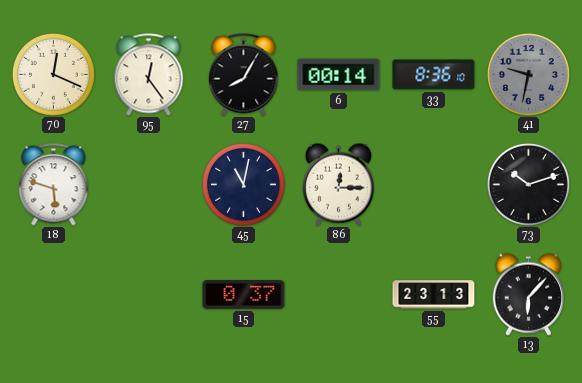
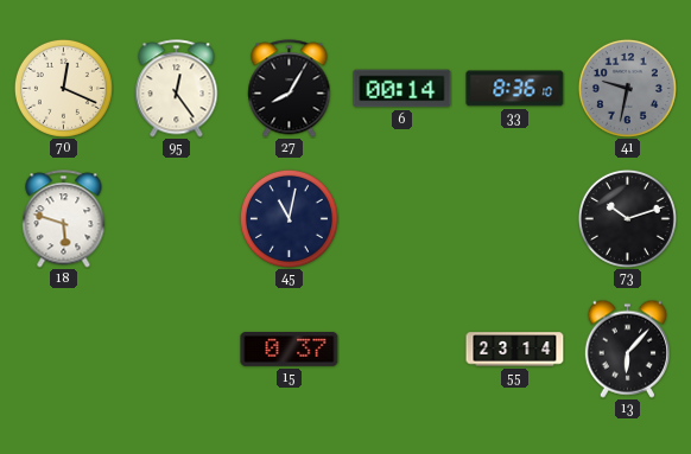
86: 12:15 -> none
55: 23:13 -> 23:14
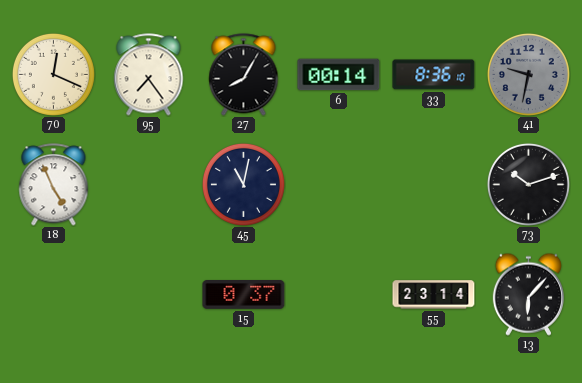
95: 12:24 -> 7:24
18: 5:48 -> 4:56
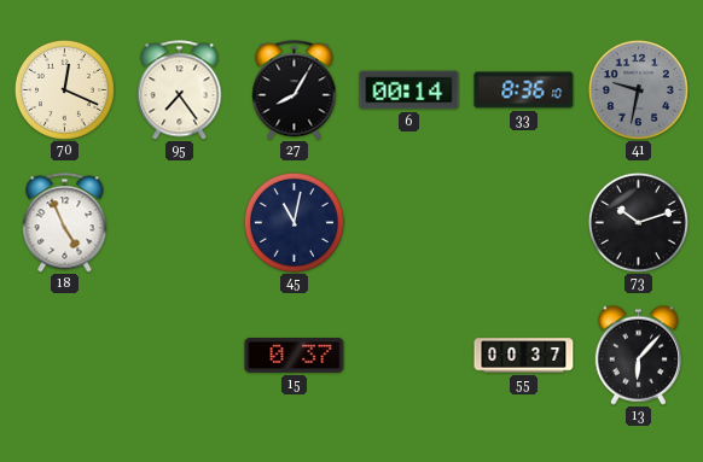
55: 23:14 -> 00:37
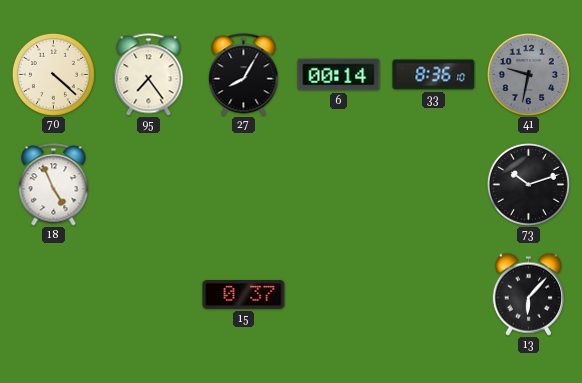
70: 12:19 -> 4:22
45: 11:02 -> none
55: 00:37 -> none
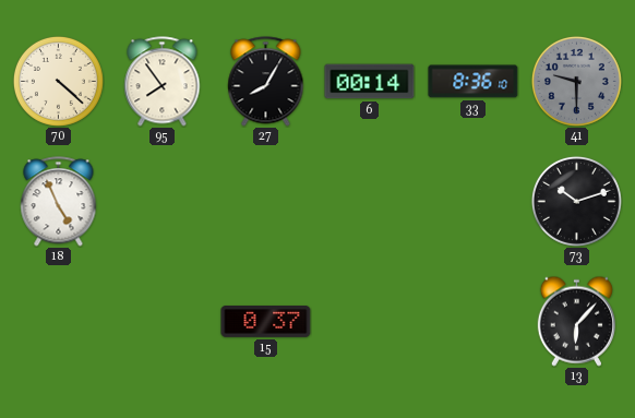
95: 7:24 -> 7:54
41: 9:32 -> 9:30
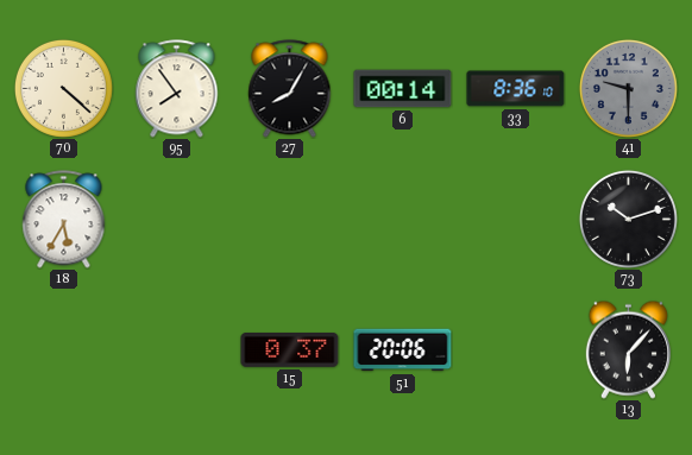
18: 4:56 -> 5:35
51: none -> 20:06
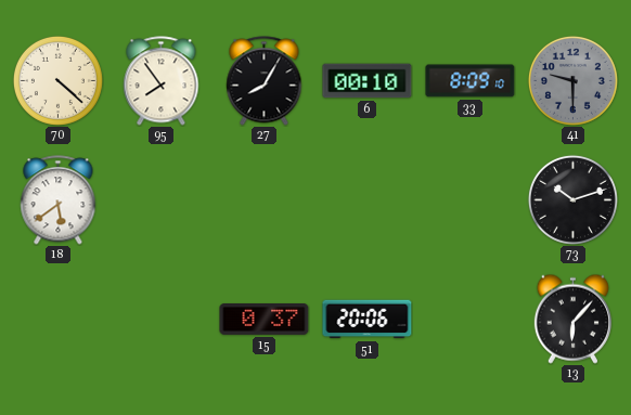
6: 00:14 -> 00:10
33: 8:36 -> 8:09
18: 5:35 -> 5:39
